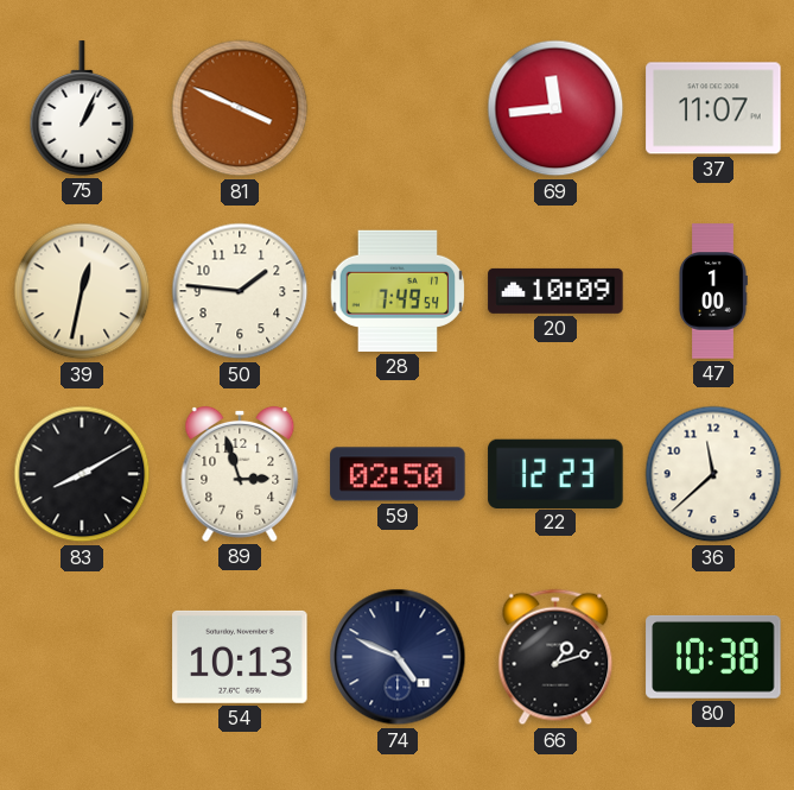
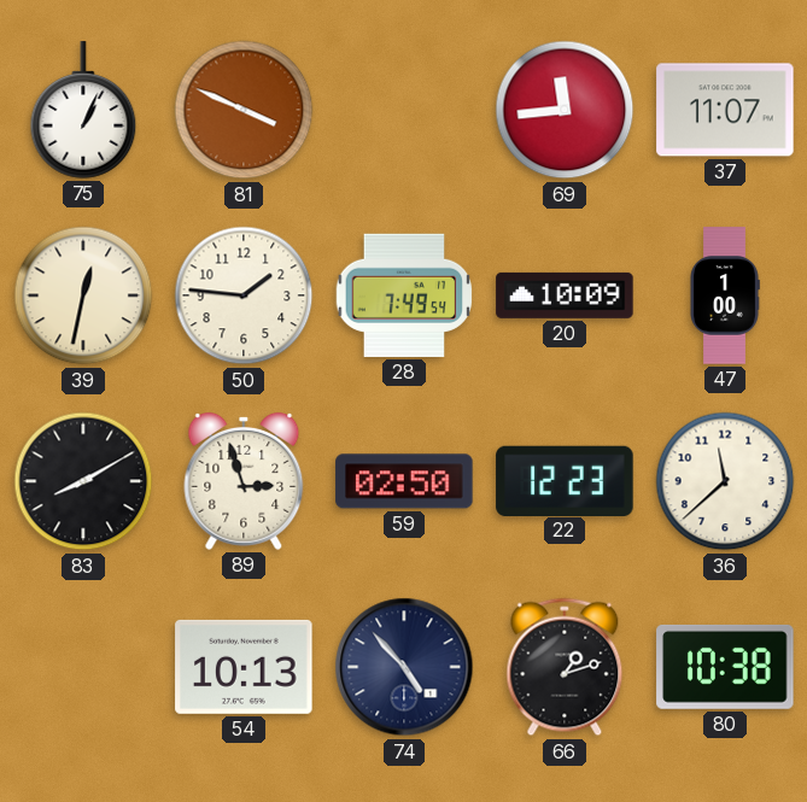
74: 4:49 -> 4:53
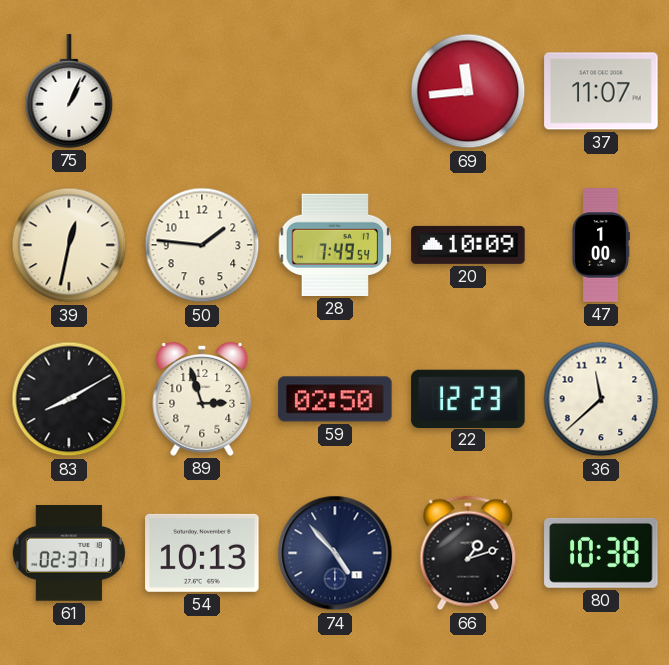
81: 3:49 -> none
61: none -> 02:37
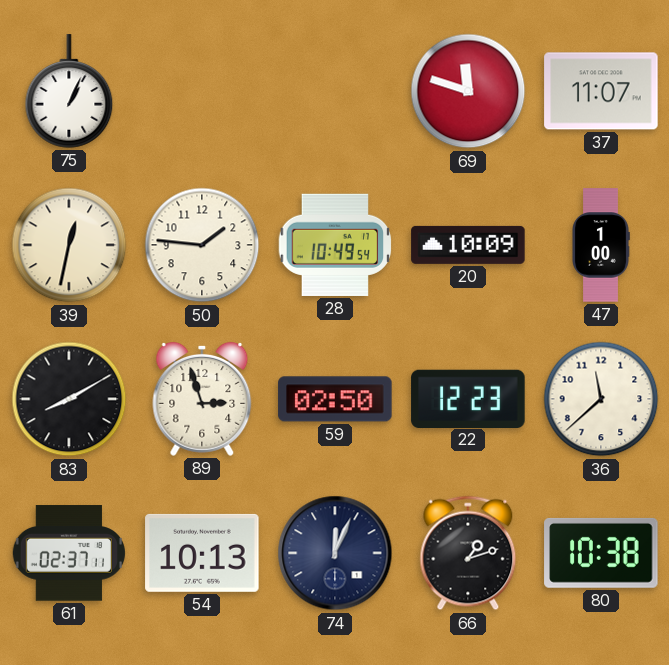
69: 11:44 -> 11:48
28: 7:49 -> 10:49
74: 4:53 -> 12:04
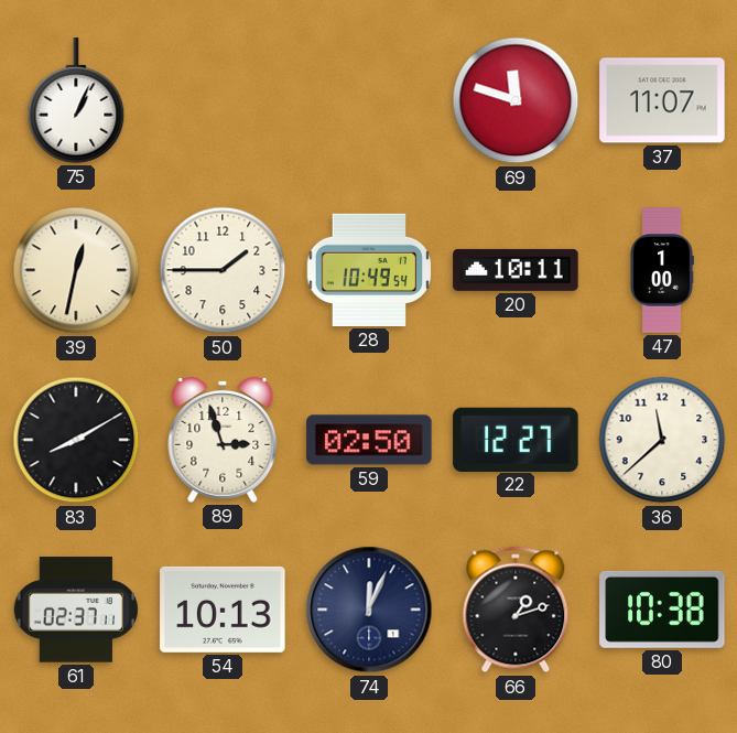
50: 1:46 -> 1:45
20: 10:09 -> 10:11
22: 12:23 -> 12:27
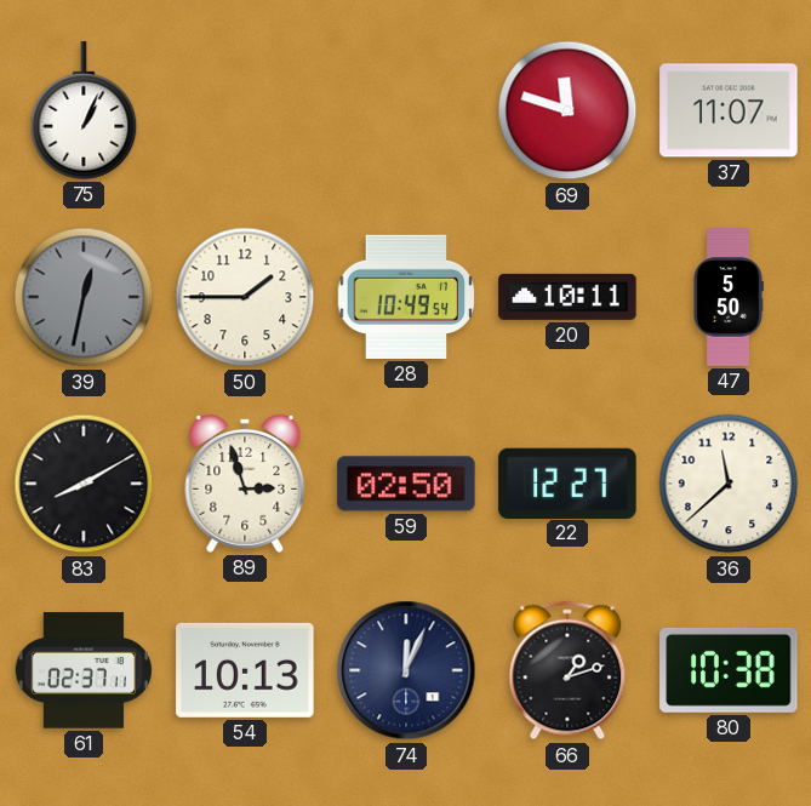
39 dial: cream -> grey
47: 1:00 -> 5:50
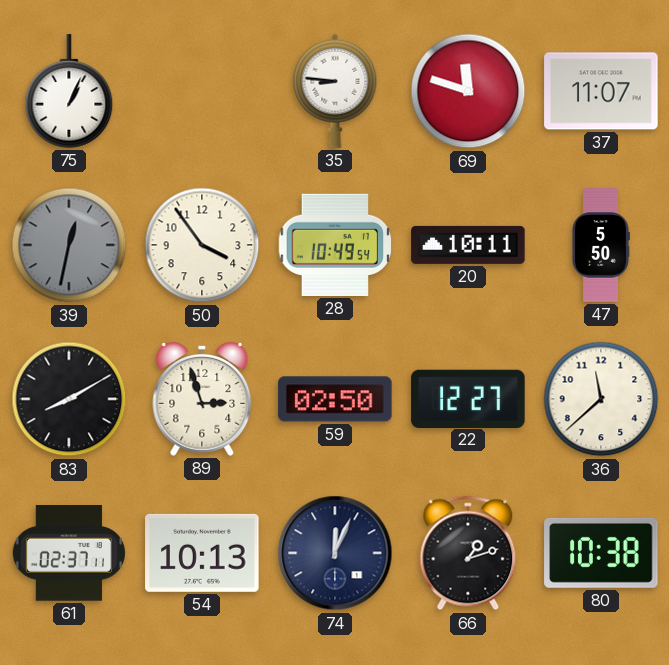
35: none -> 8:46
50: 1:45 -> 3:54
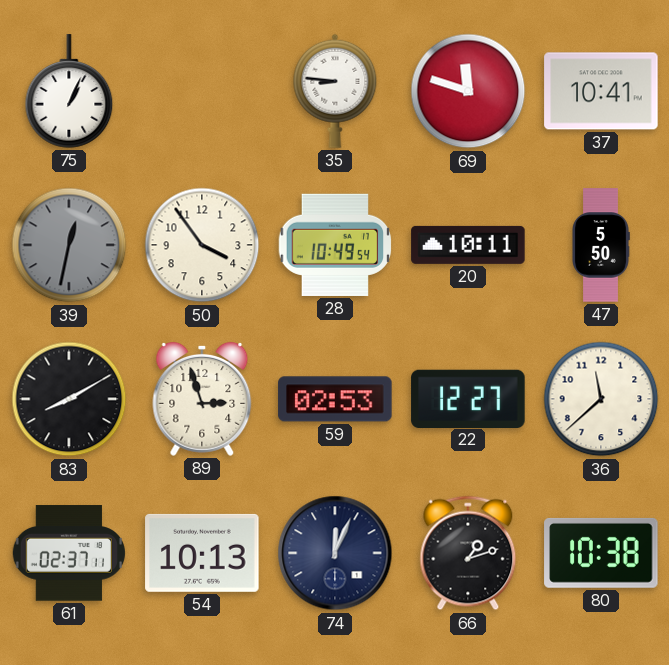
37: 11:07 -> 10:41
59: 02:50 -> 02:53
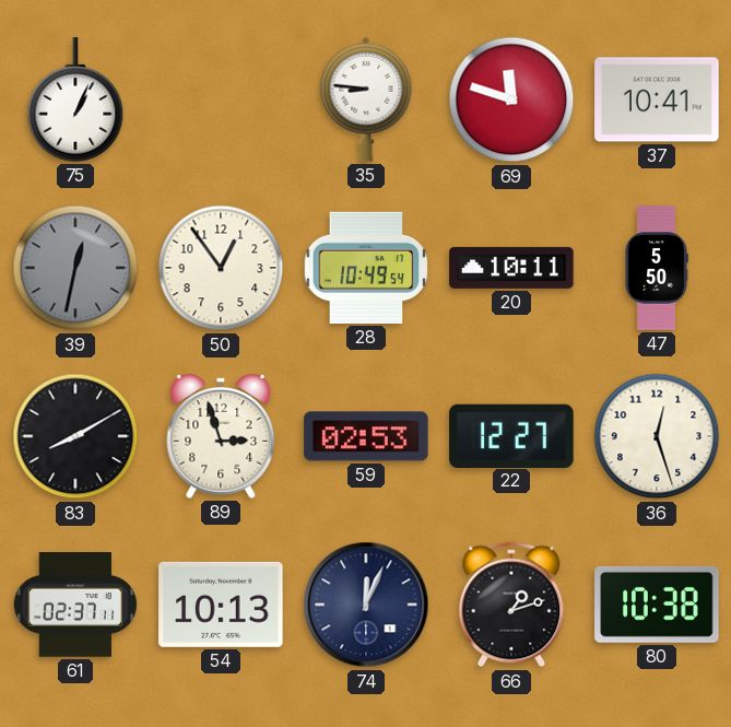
50: 3:54 -> 12:54
36: 11:38 -> 12:27
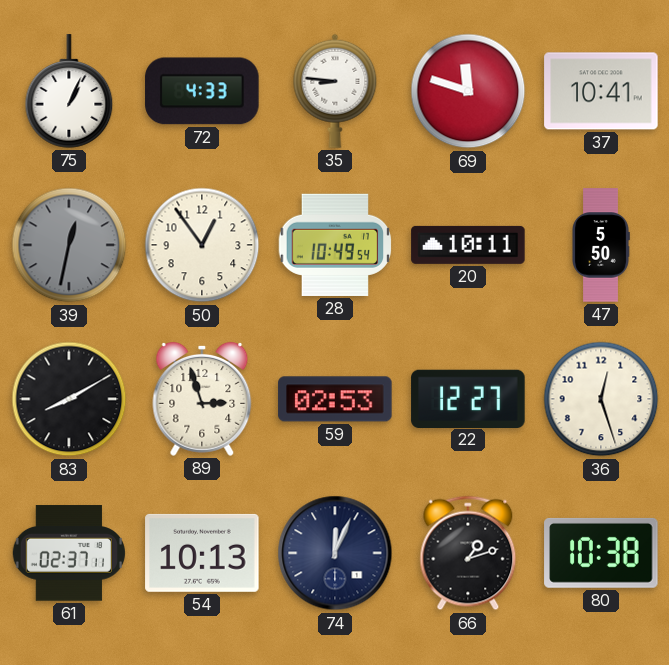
72: none -> 4:33
